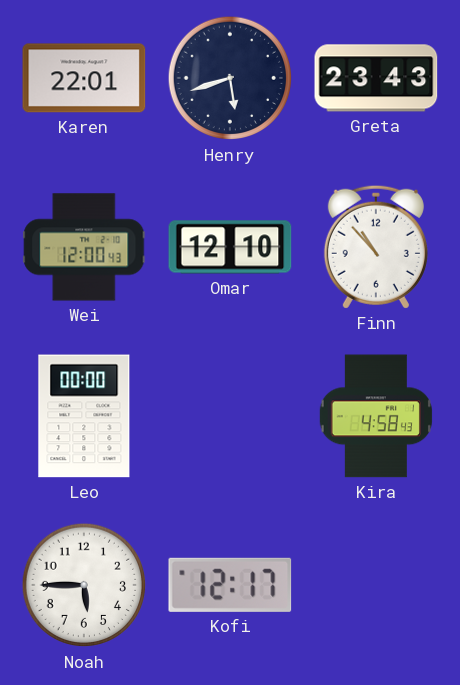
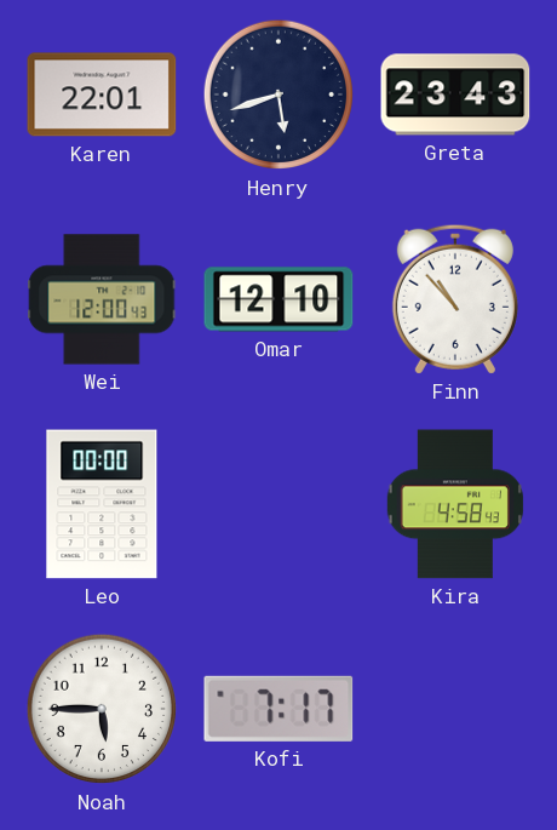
Kofi: 12:17 -> 7:17
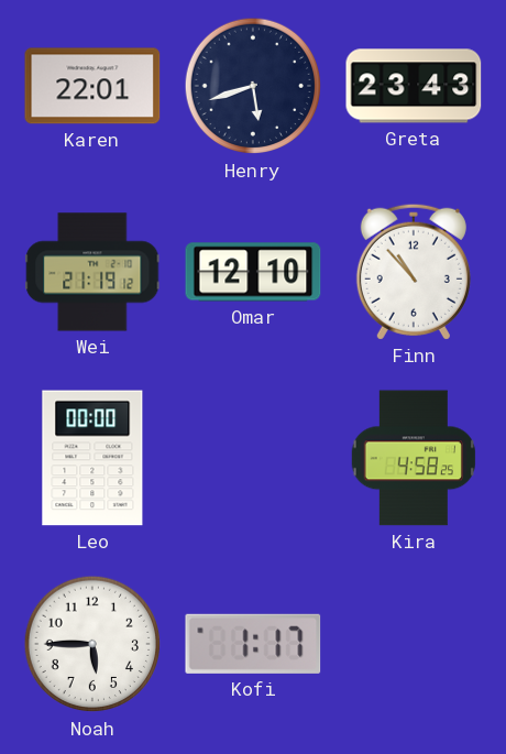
Wei: 12:00 -> 21:19
Kira: 4:58:43 -> 4:58:25
Kofi: 7:17 -> 1:17
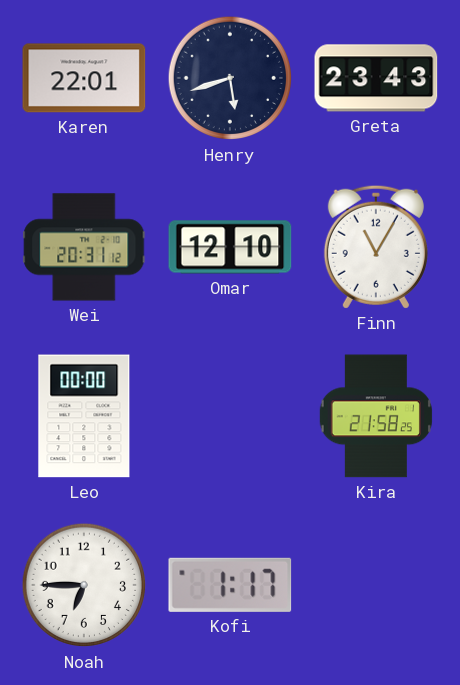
Wei: 21:19 -> 20:31
Finn: 10:53 -> 11:05
Kira: 4:58 -> 21:58
Noah: 5:45 -> 6:45
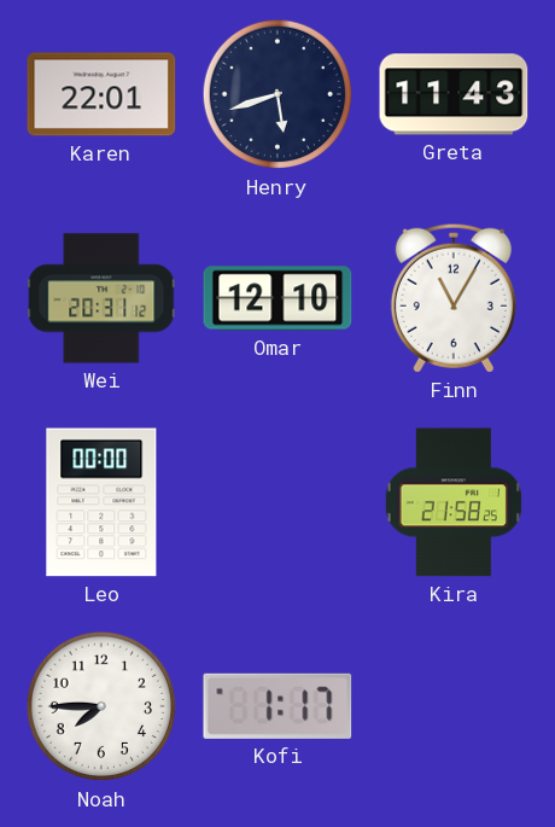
Greta: 23:43 -> 11:43
Noah: 6:45 -> 7:45
